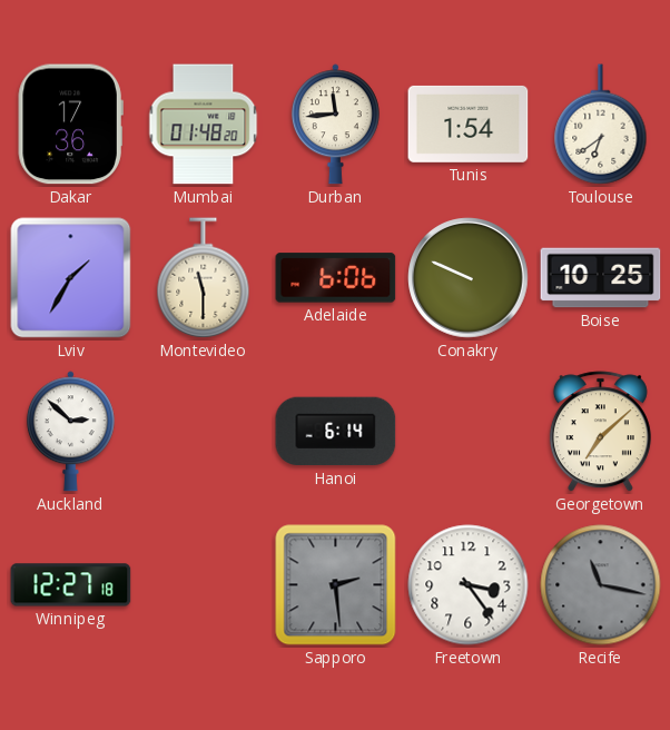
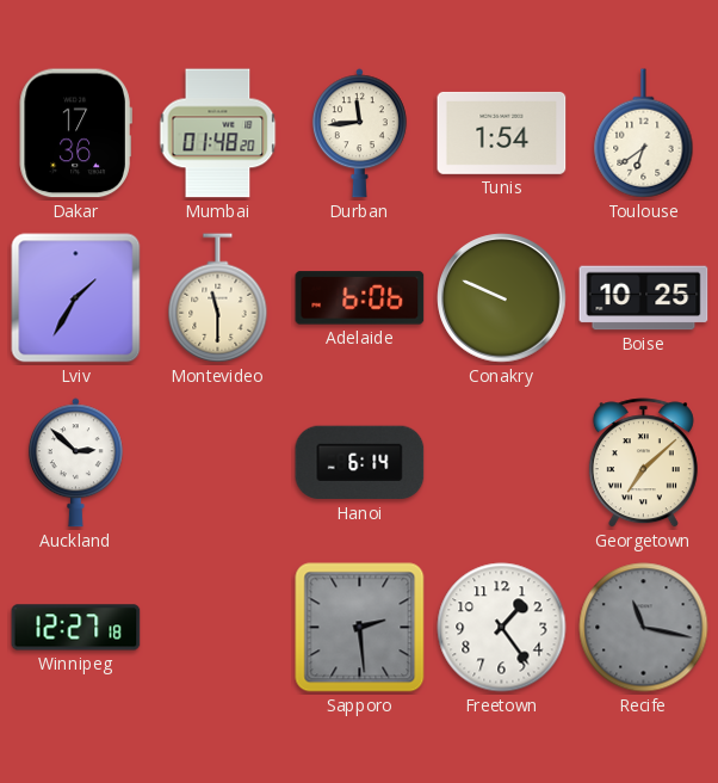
Freetown: 3:24 -> 1:24
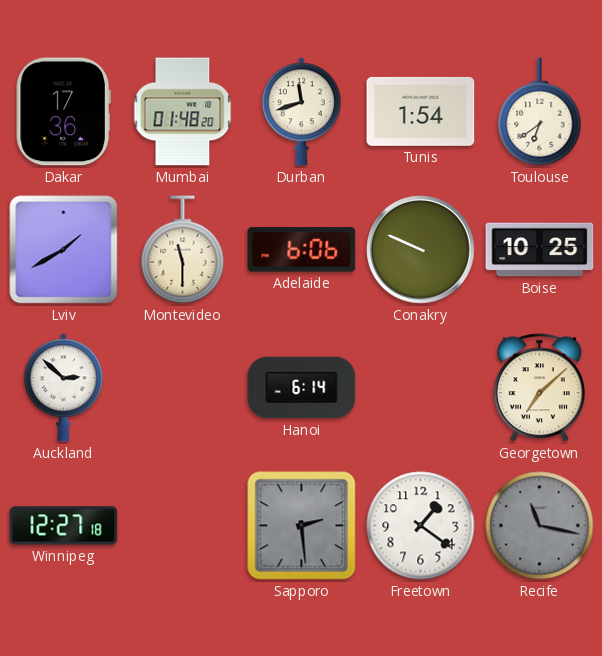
Durban: 11:44 -> 11:42
Lviv: 1:35 -> 1:40
Freetown: 1:24 -> 1:21
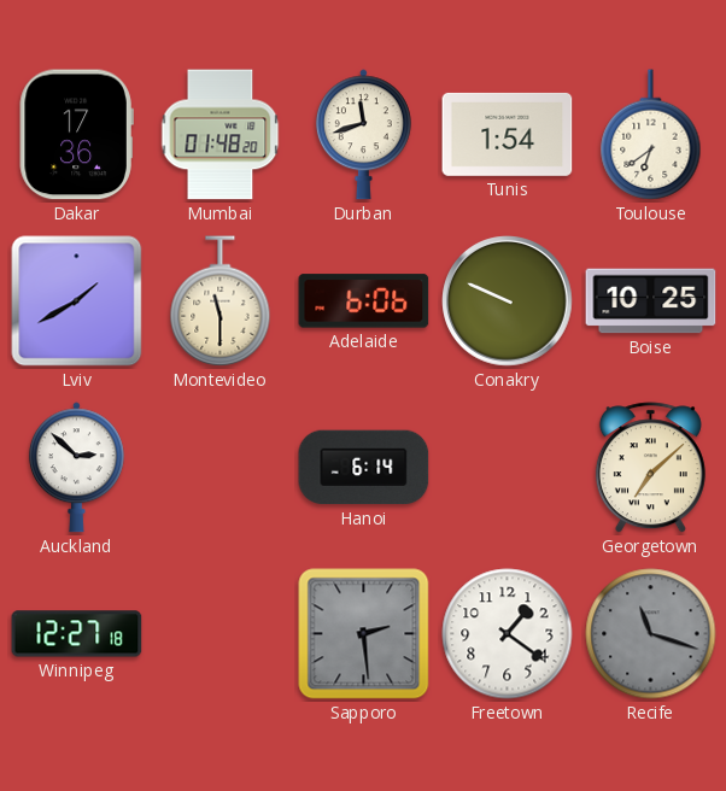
Recife: 11:17 -> 11:18
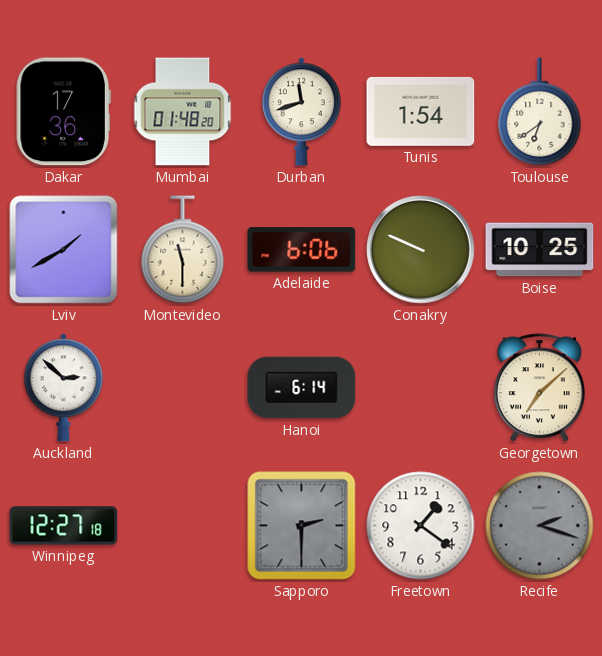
Sapporo: 2:29 -> 2:30
Recife: 11:18 -> 2:18
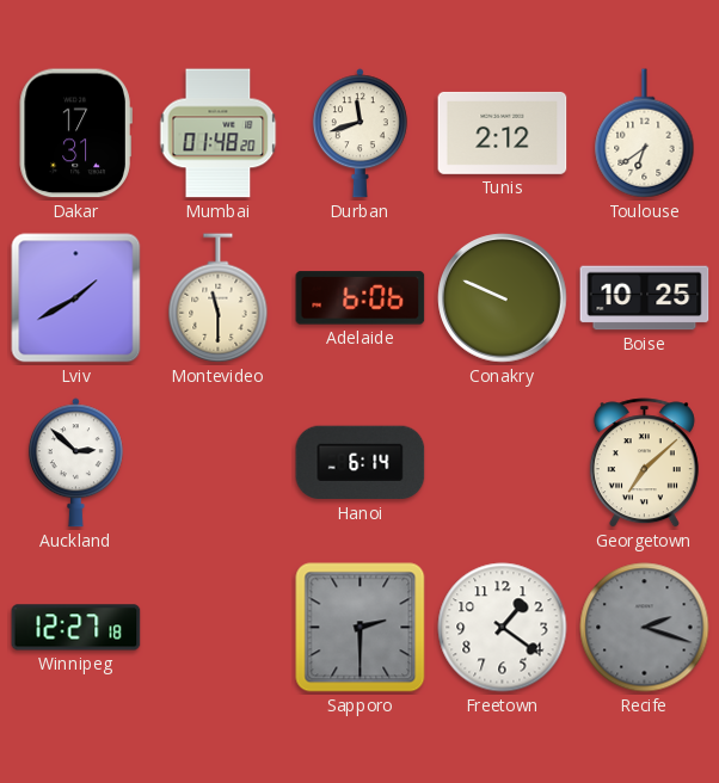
Dakar: 17:36 -> 17:31
Tunis: 1:54 -> 2:12
